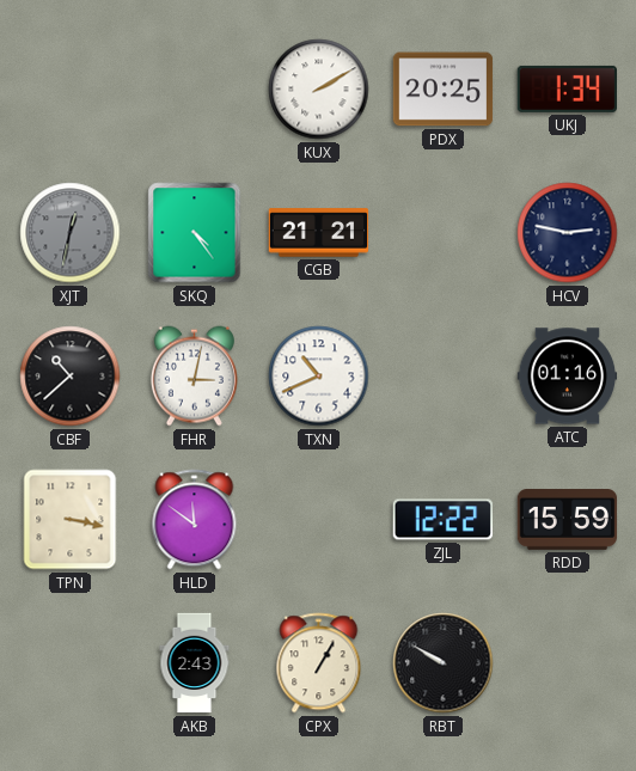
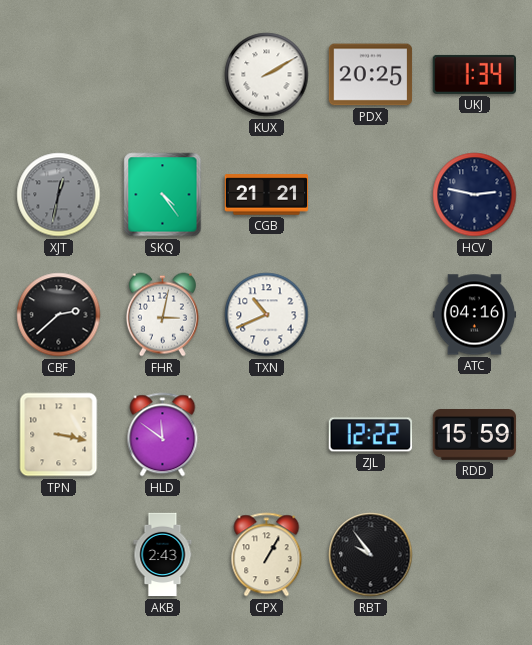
CBF: 10:38 -> 2:38
ATC: 01:16 -> 04:16
RBT: 9:50 -> 9:54
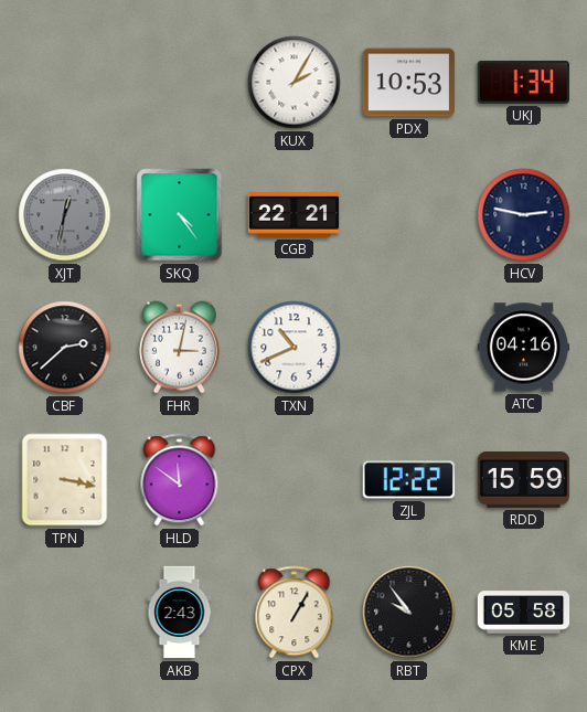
KUX: 2:10 -> 2:05
PDX: 20:25 -> 10:53
CGB: 21:21 -> 22:21
KME: none -> 05:58
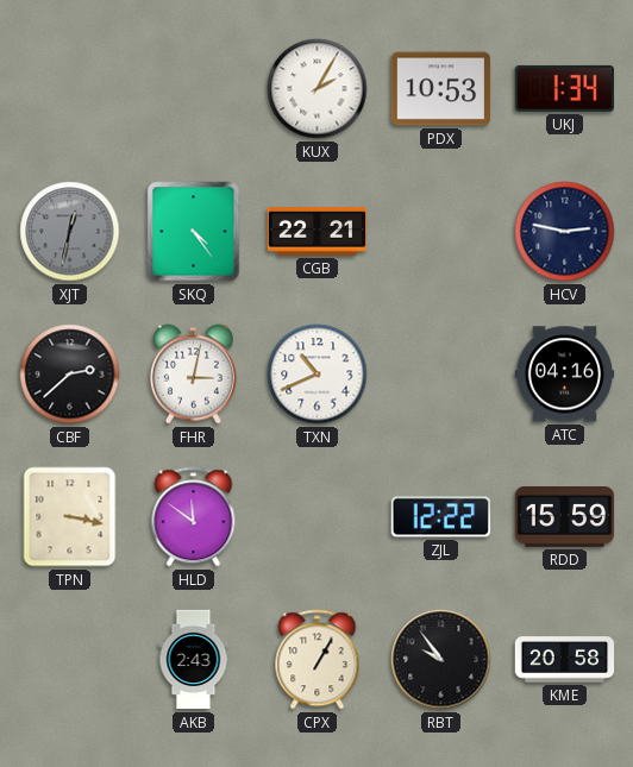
KME: 05:58 -> 20:58
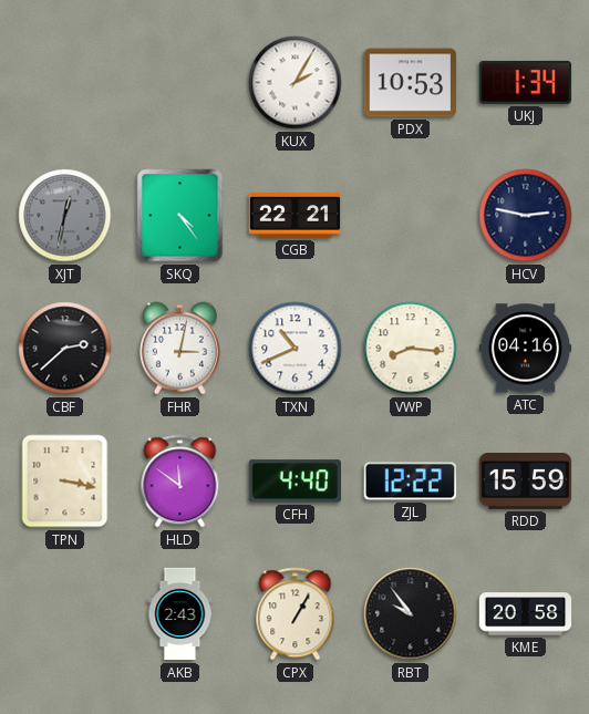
VWP: none -> 8:16
CFH: none -> 4:40
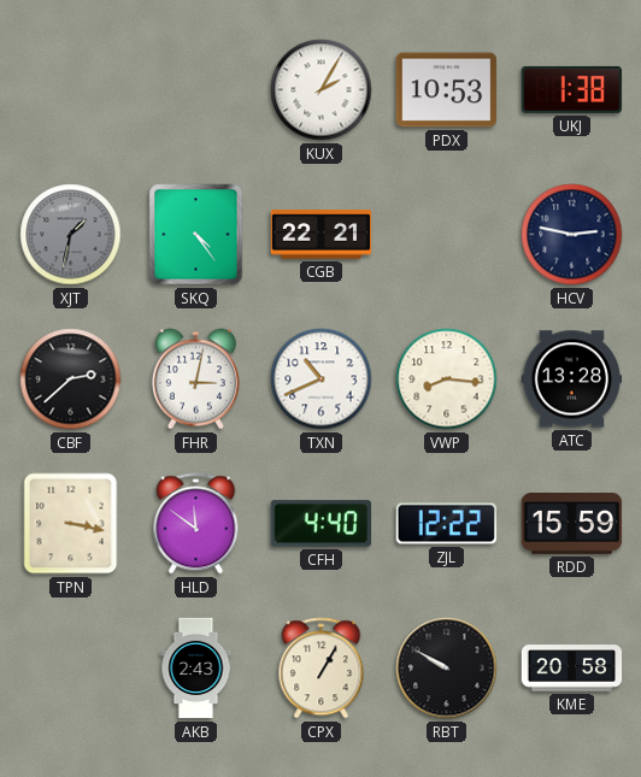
UKJ: 1:34 -> 1:38
XJT: 12:32 -> 1:32
ATC: 04:16 -> 13:28
RBT: 9:54 -> 9:50
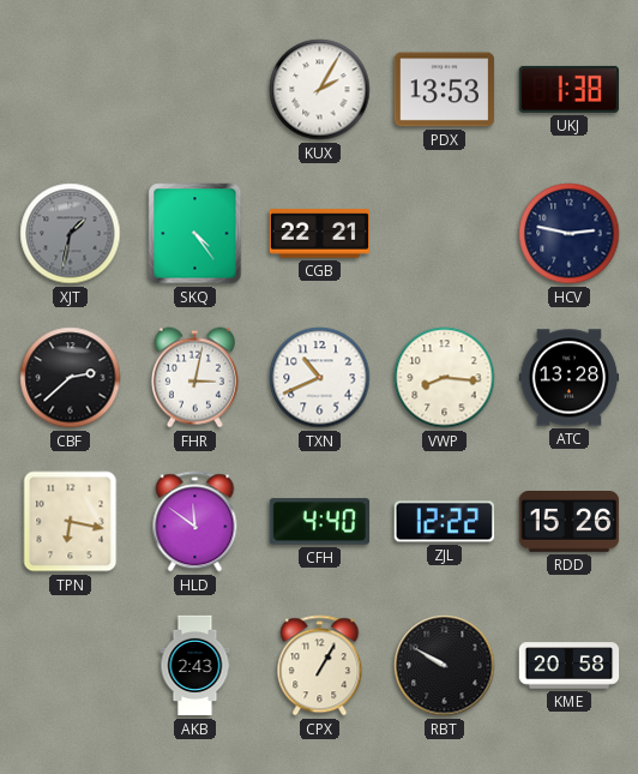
PDX: 10:53 -> 13:53
TPN: 3:17 -> 6:17
RDD: 15:59 -> 15:26
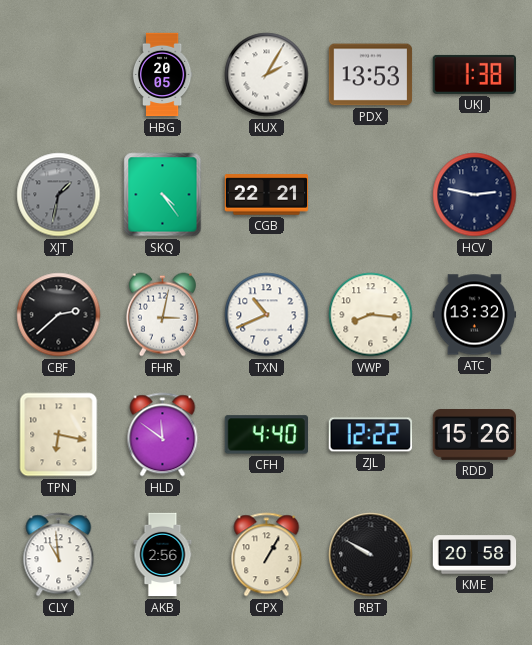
HBG: none -> 20:05
ATC: 13:28 -> 13:32
CLY: none -> 10:59
AKB: 2:43 -> 2:56
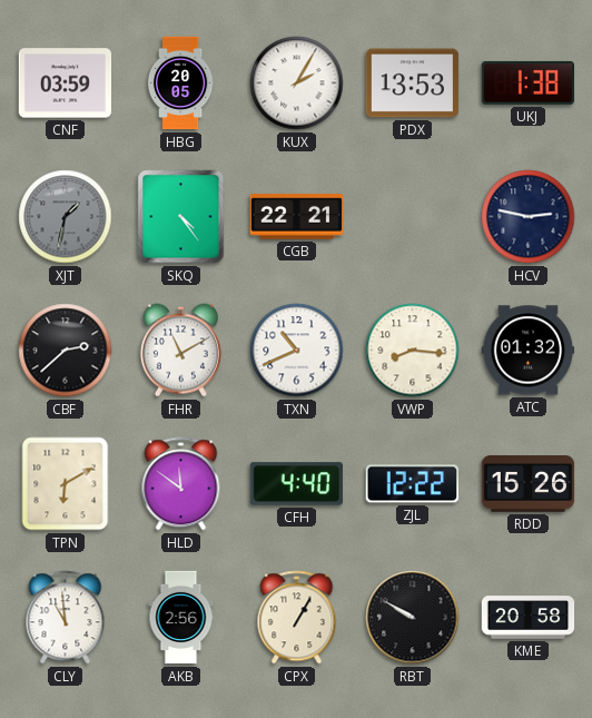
CNF: none -> 03:59
FHR: 3:02 -> 11:10
ATC: 13:32 -> 01:32
TPN: 6:17 -> 6:10
